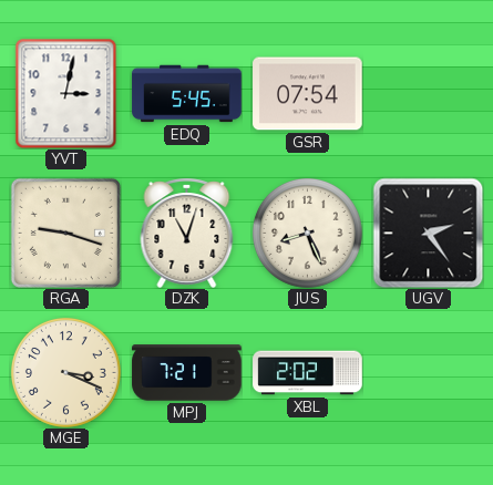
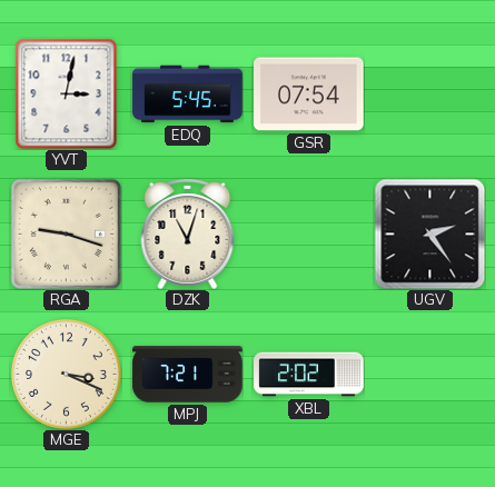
JUS: 8:26 -> none
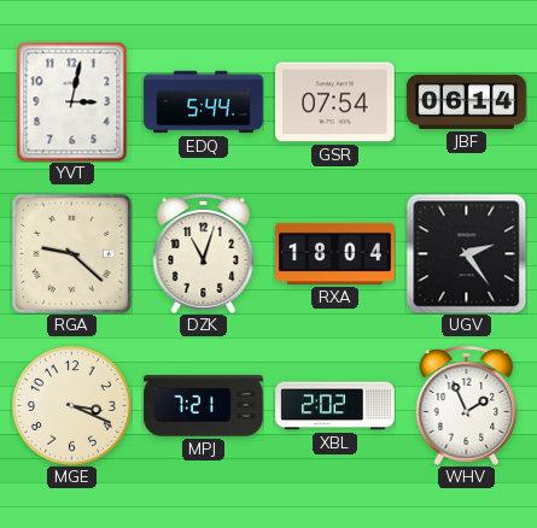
EDQ: 5:45 -> 5:44
JBF: none -> 06:14
RGA: 9:18 -> 9:22
RXA: none -> 18:04
WHV: none -> 1:56
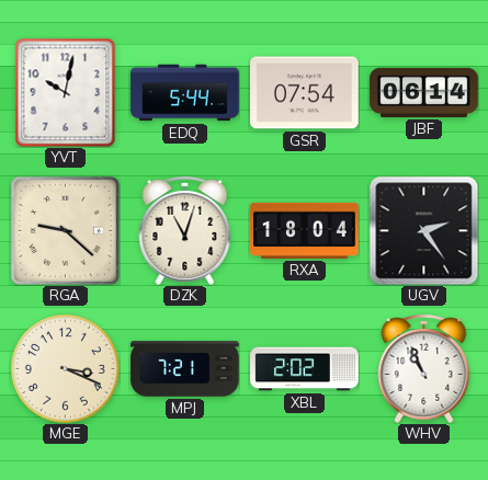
YVT: 3:02 -> 10:02
WHV: 1:56 -> 10:56
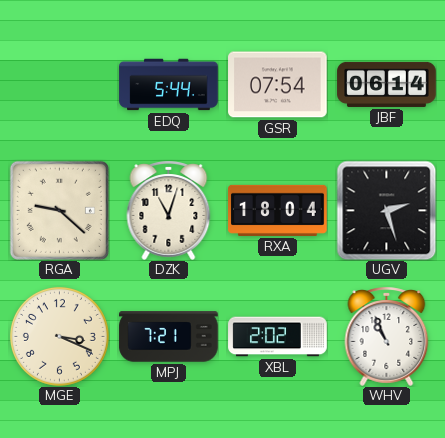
YVT: 10:02 -> none
UGV: 2:24 -> 2:27
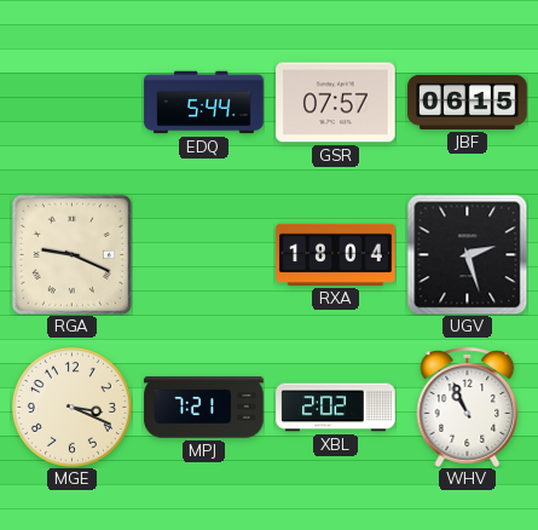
GSR: 07:54 -> 07:57
JBF: 06:14 -> 06:15
RGA: 9:22 -> 9:19
DZK: 11:03 -> none
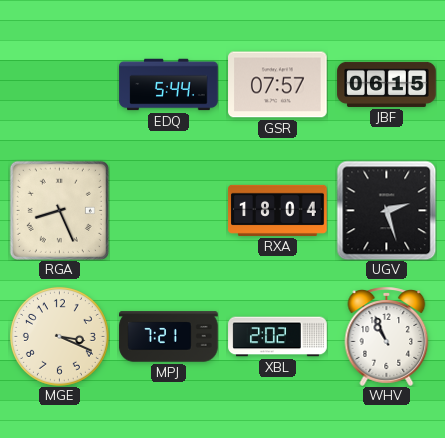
RGA: 9:19 -> 8:26
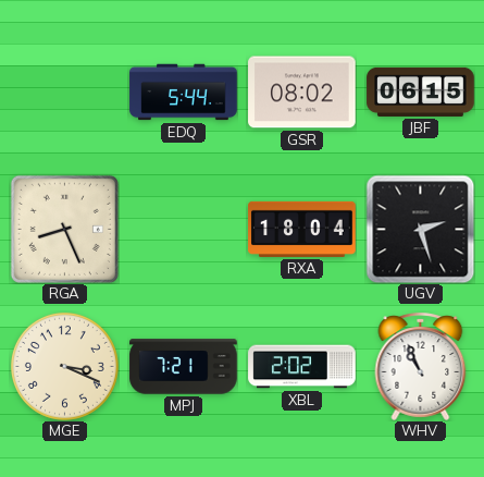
GSR: 07:57 -> 08:02
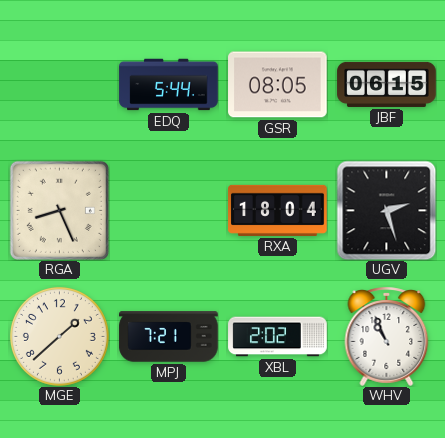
GSR: 08:02 -> 08:05
MGE: 3:19 -> 1:38
